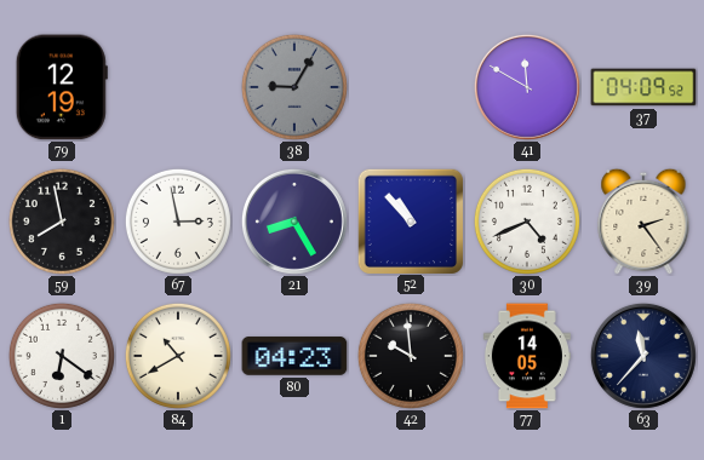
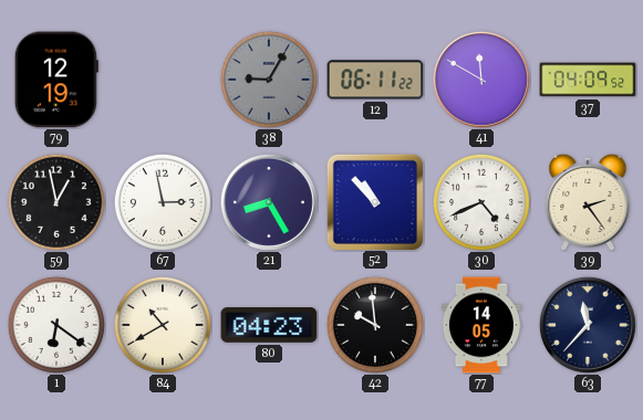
12: none -> 06:11
59: 7:58 -> 12:58
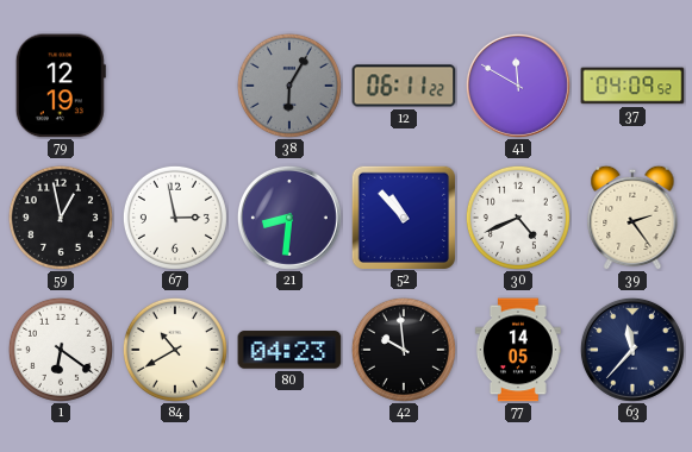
38: 9:05 -> 6:05
21: 8:25 -> 8:31
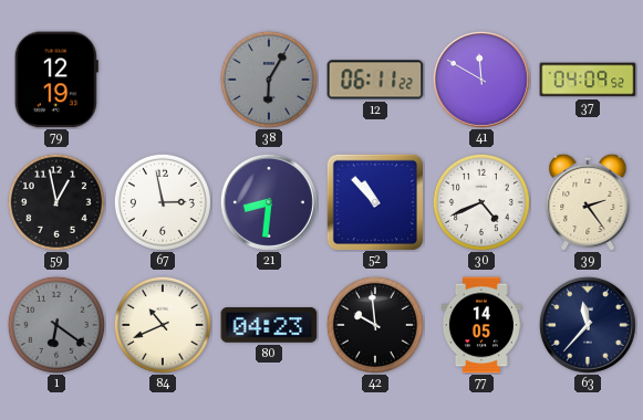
1 dial: white -> grey
84: 10:40 -> 10:41
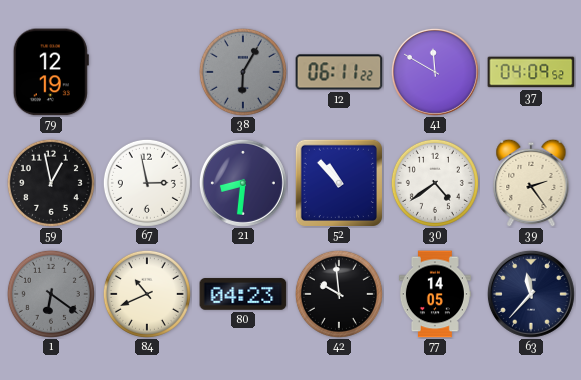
30: 4:41 -> 4:39
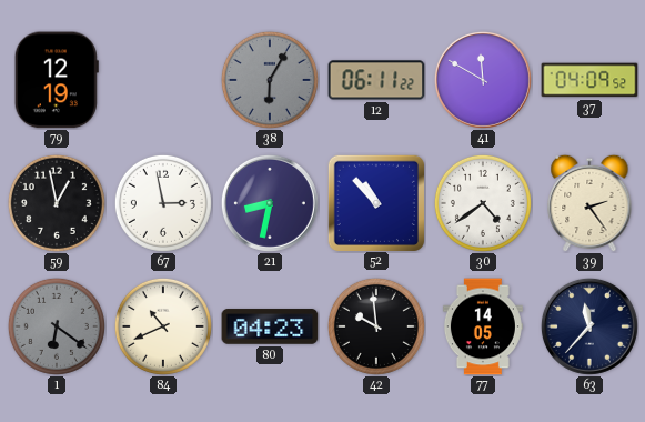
21: 8:31 -> 8:32
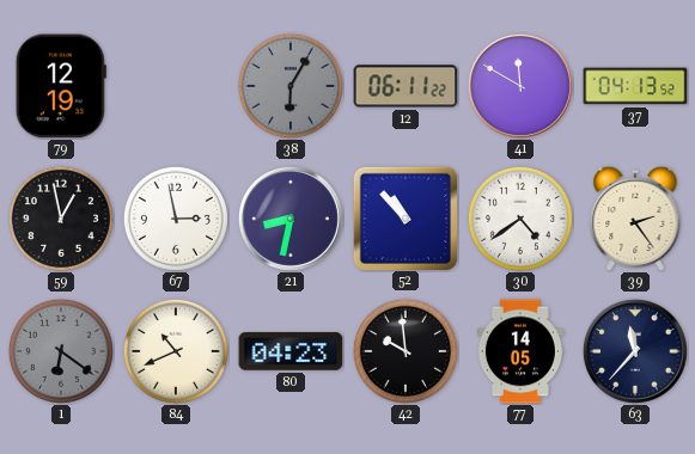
37: 04:09 -> 04:13
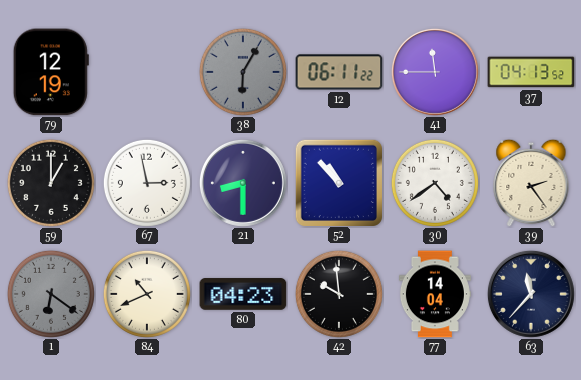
41: 11:50 -> 11:45
59: 12:58 -> 1:00
21: 8:32 -> 8:30
77: 14:05 -> 14:04
